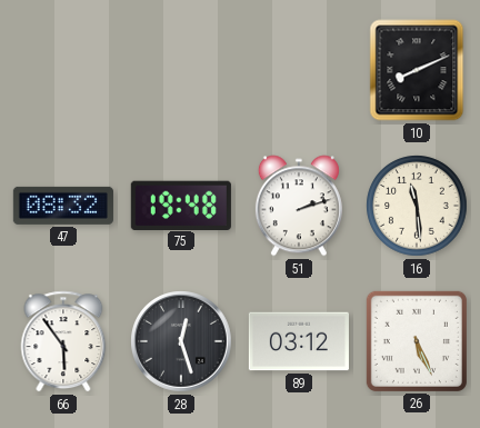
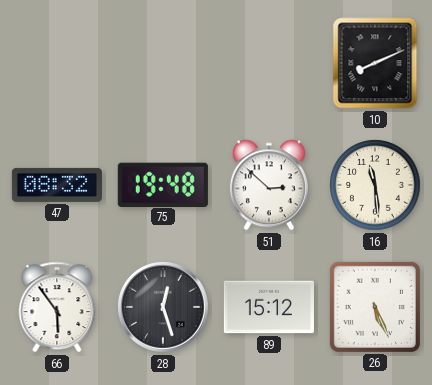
51: 2:12 -> 2:52
89: 03:12 -> 15:12
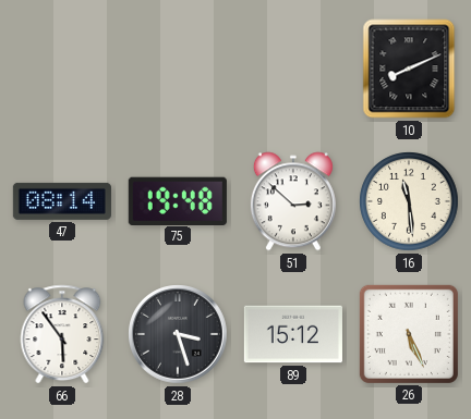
47: 08:32 -> 08:14
28: 12:27 -> 3:27
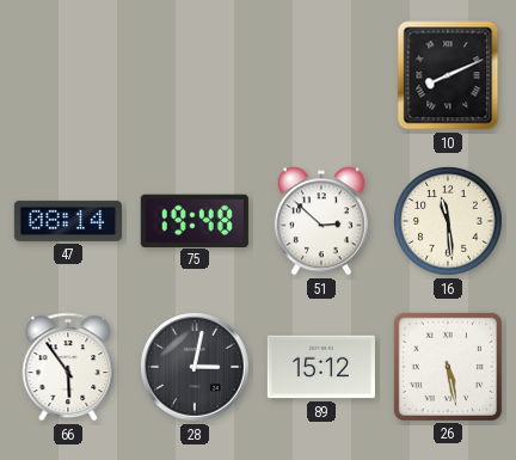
28: 3:27 -> 3:02
26: 5:26 -> 5:28
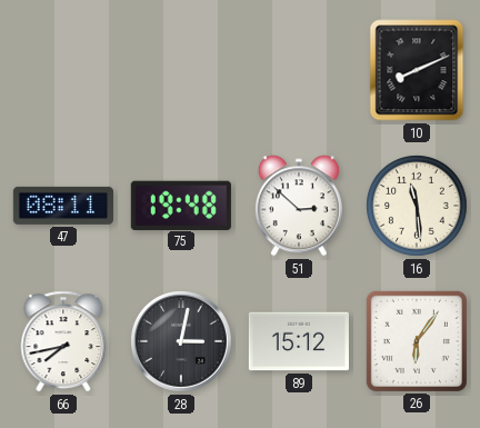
47: 08:14 -> 08:11
66: 5:54 -> 7:43
26: 5:28 -> 6:06
